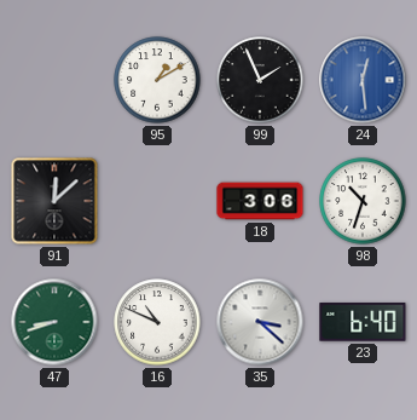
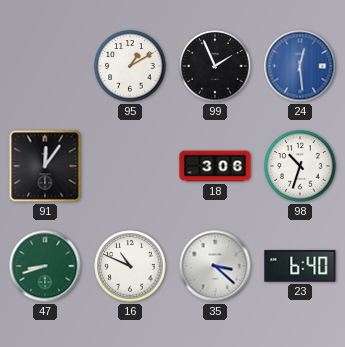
91: 12:08 -> 12:06
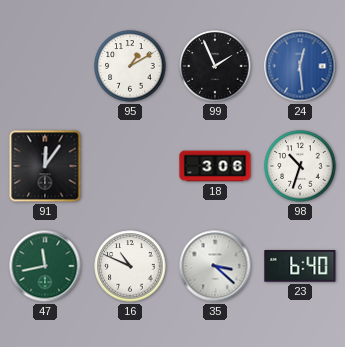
47: 8:42 -> 11:43
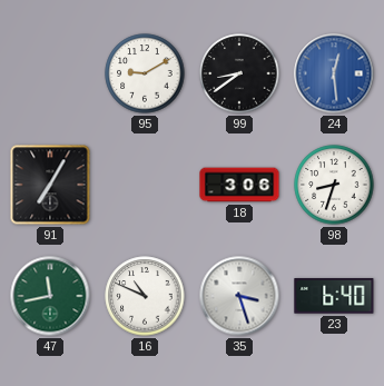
95: 1:10 -> 9:10
99: 1:56 -> 8:39
91: 12:06 -> 7:05
98: 10:33 -> 8:33
35: 3:22 -> 3:27
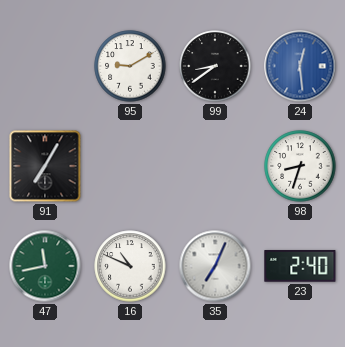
18: 3:06 -> none
35: 3:27 -> 7:04
23: 6:40 -> 2:40
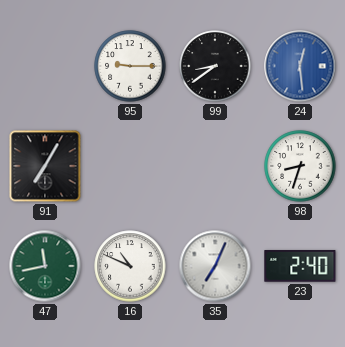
95: 9:10 -> 9:15
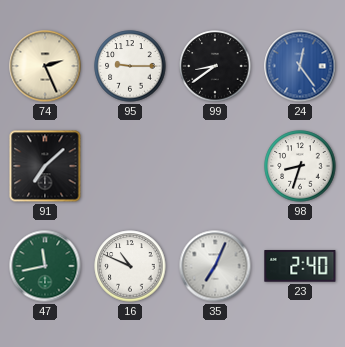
74: none -> 2:26
24: 12:29 -> 12:24
91: 7:05 -> 7:08
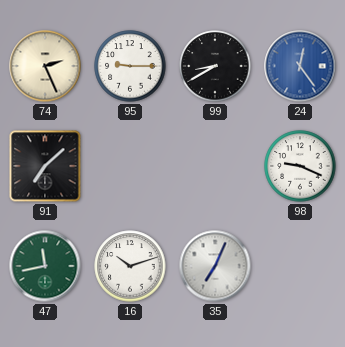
99: 8:39 -> 8:40
98: 8:33 -> 9:19
16: 10:49 -> 10:12
23: 2:40 -> none
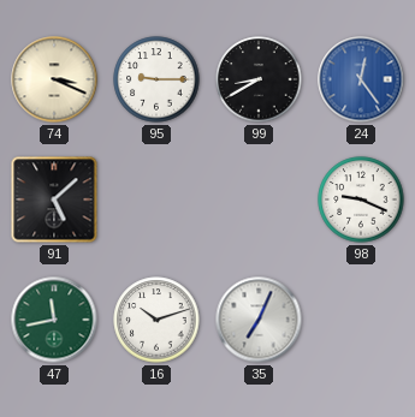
74: 2:26 -> 3:19
91: 7:08 -> 5:08
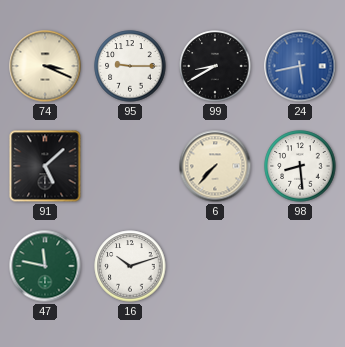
24: 12:24 -> 5:43
6: none -> 7:37
98: 9:19 -> 8:29
47: 11:43 -> 11:47
35: 7:04 -> none
